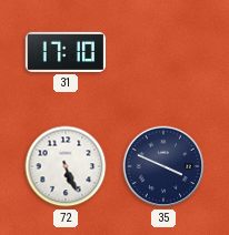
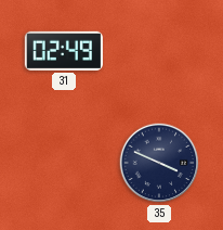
31: 17:10 -> 02:49
72: 5:26 -> none
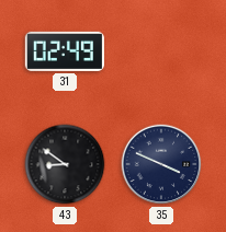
43: none -> 8:51
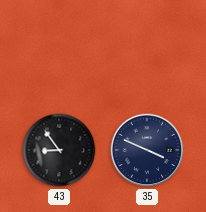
31: 02:49 -> none
43: 8:51 -> 8:54
